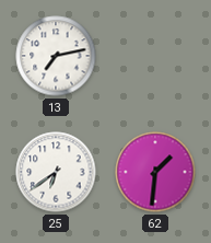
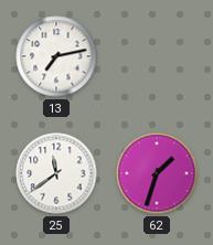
25: 6:39 -> 11:39
62: 1:31 -> 1:33
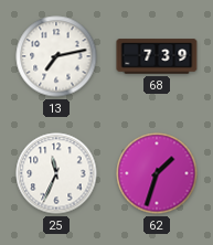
68: none -> 7:39
25: 11:39 -> 11:34
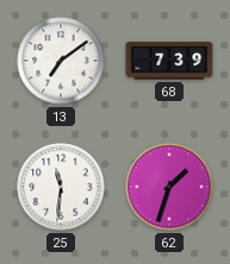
13: 7:13 -> 7:09
25: 11:34 -> 11:31
